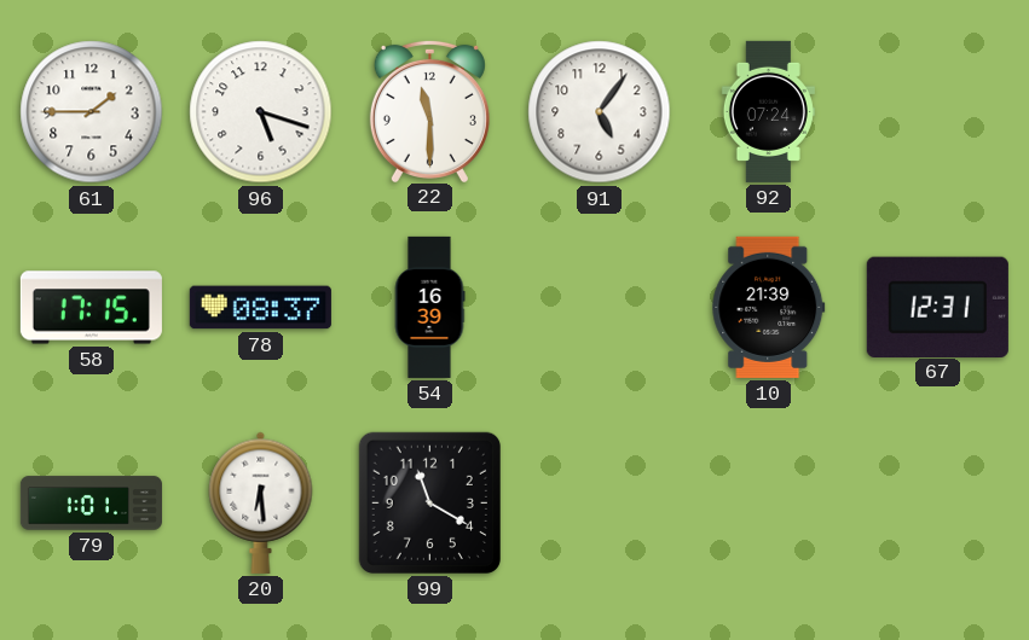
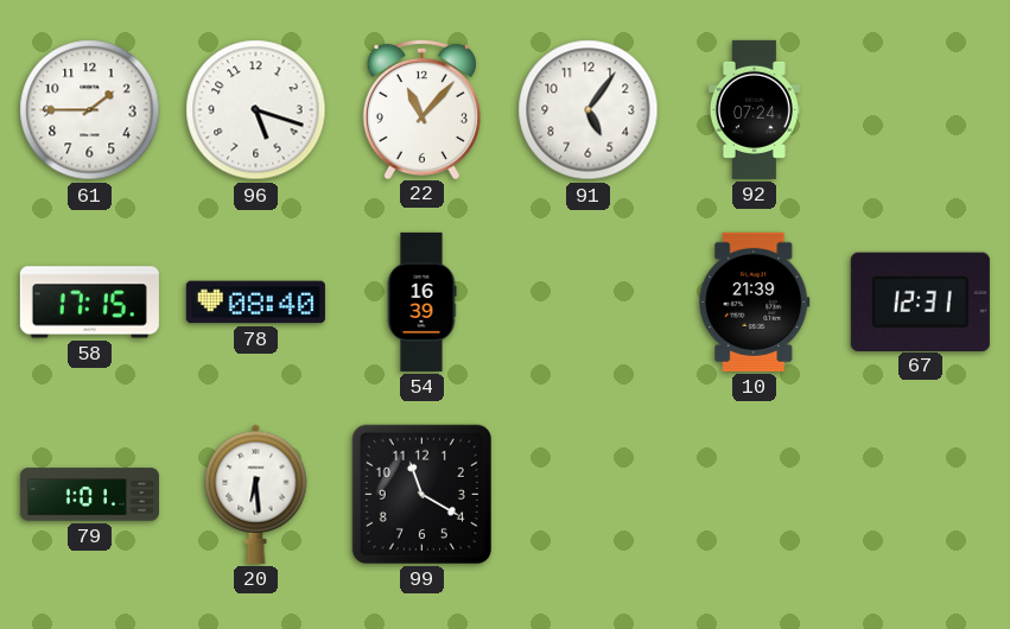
22: 11:30 -> 11:07
78: 08:37 -> 08:40
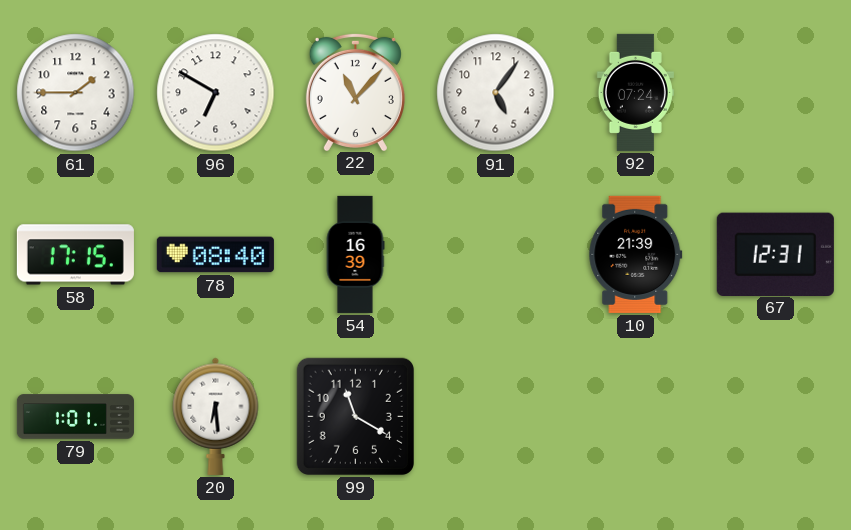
96: 5:18 -> 6:50
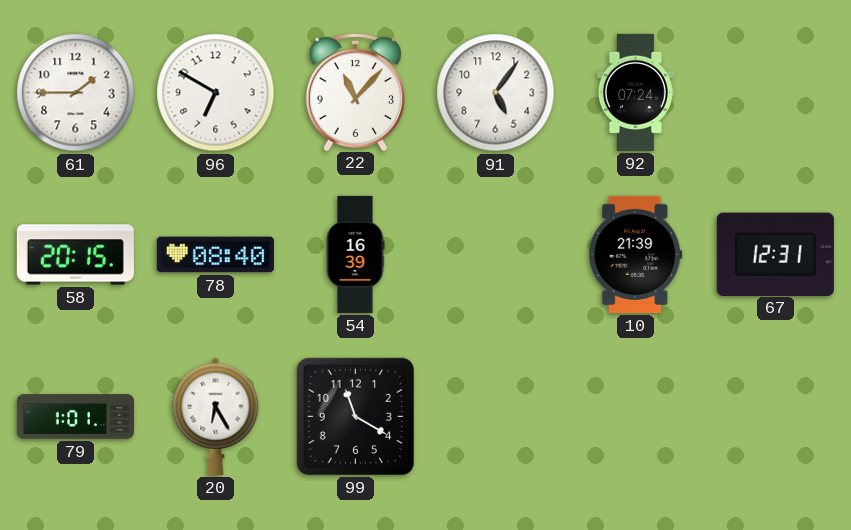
58: 17:15 -> 20:15
20: 6:29 -> 6:25
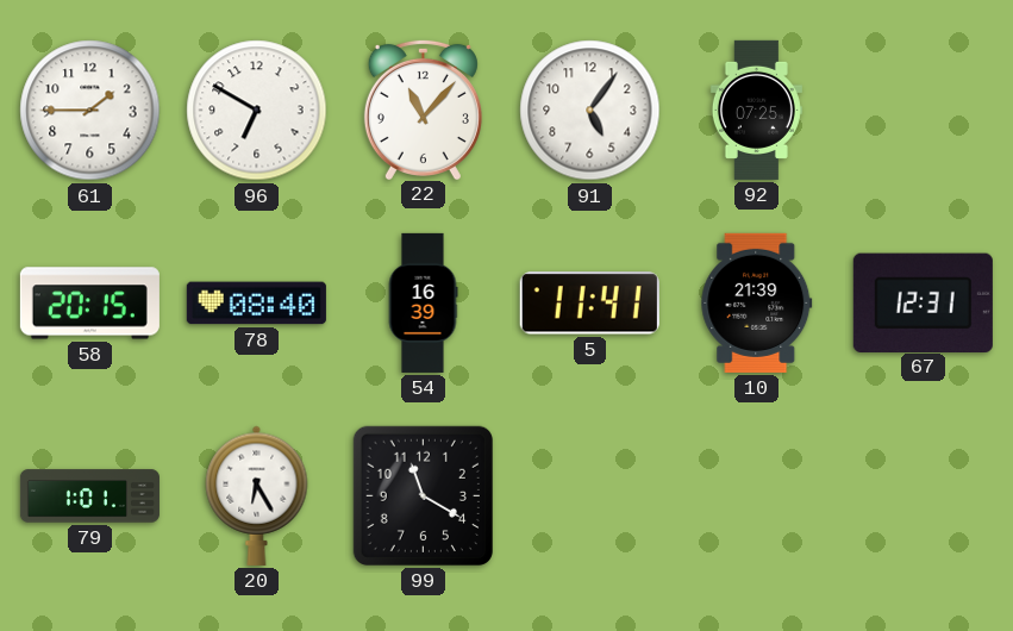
92: 07:24 -> 07:25
5: none -> 11:41
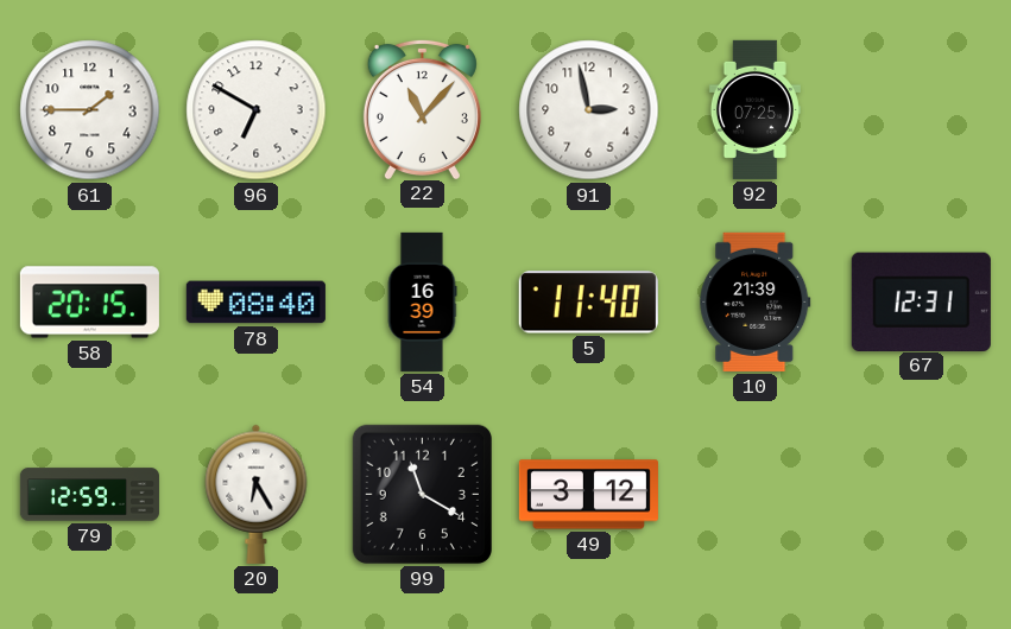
91: 5:06 -> 2:58
5: 11:41 -> 11:40
79: 1:01 -> 12:59
49: none -> 3:12
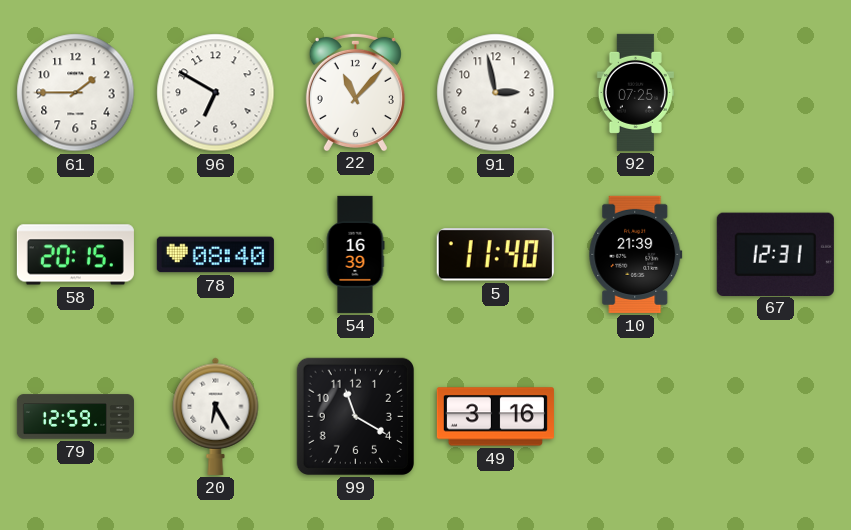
49: 3:12 -> 3:16
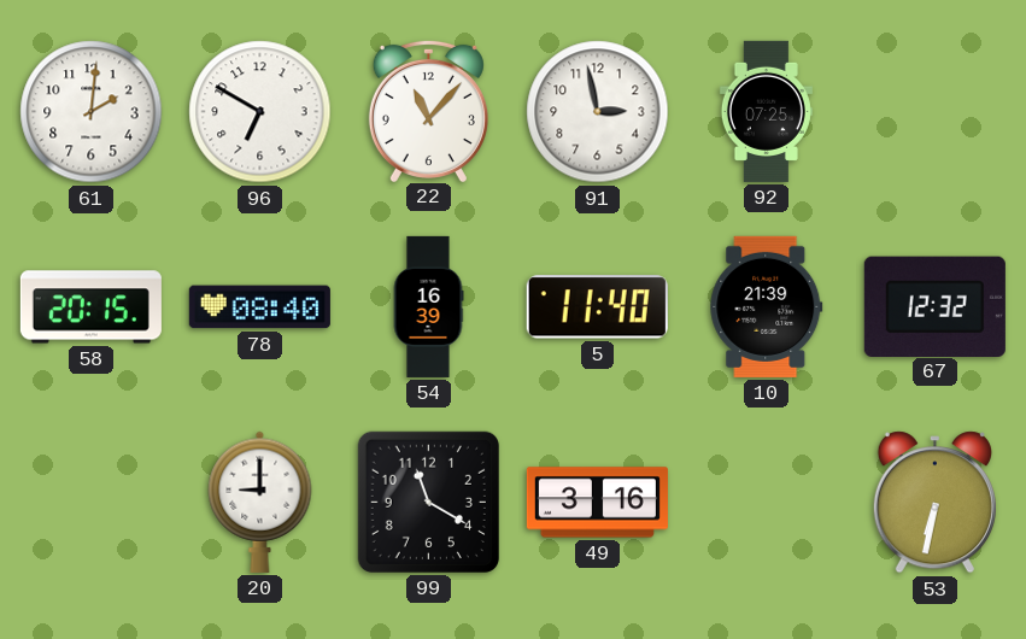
61: 1:45 -> 2:01
67: 12:31 -> 12:32
79: 12:59 -> none
20: 6:25 -> 9:00
53: none -> 6:32
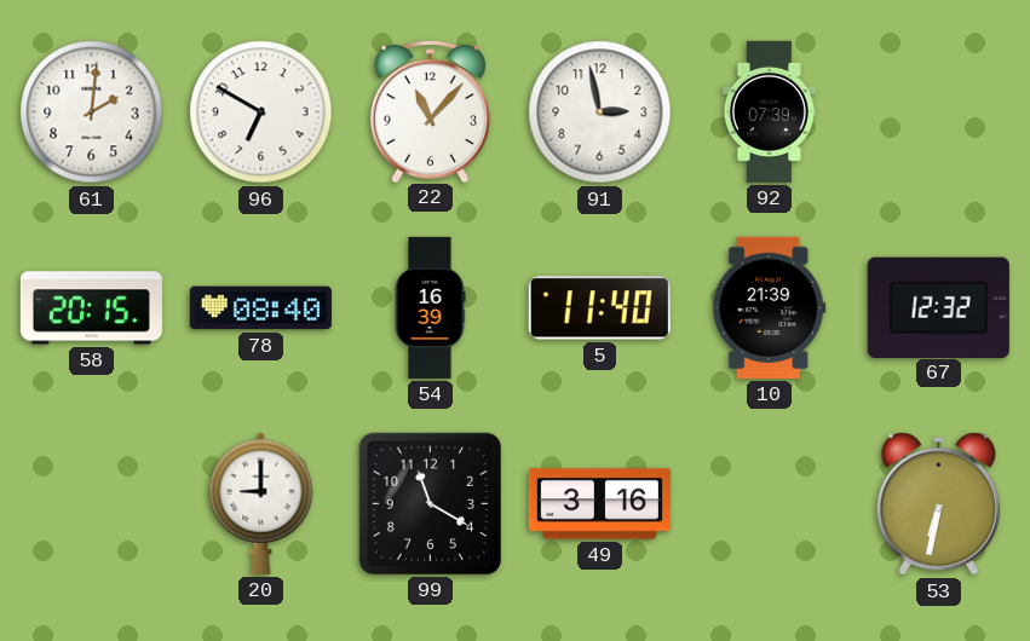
92: 07:25 -> 07:39
